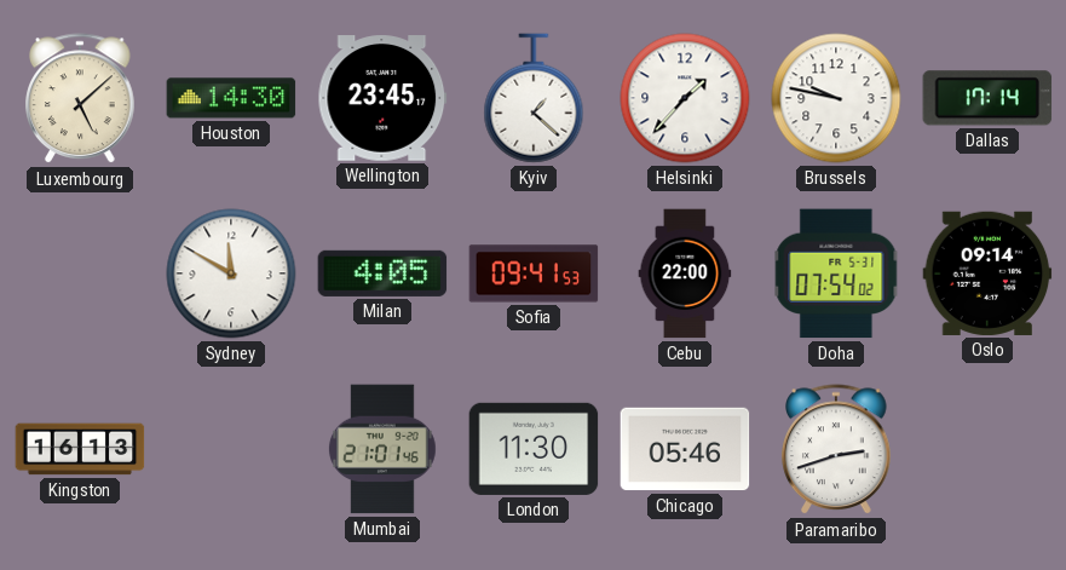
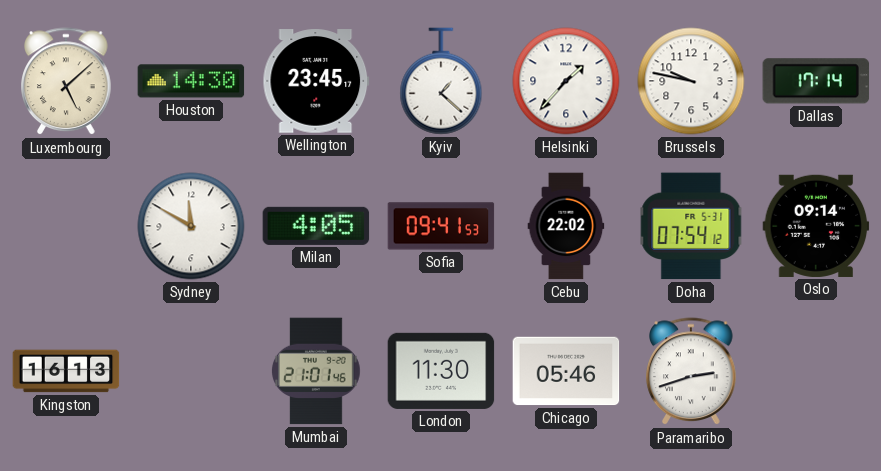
Cebu: 22:00 -> 22:02
Doha: 07:54:02 -> 07:54:12
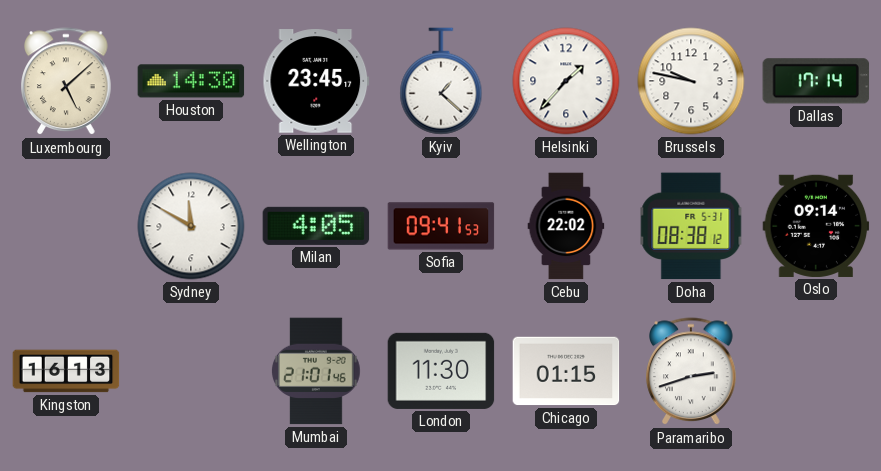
Doha: 07:54 -> 08:38
Chicago: 05:46 -> 01:15
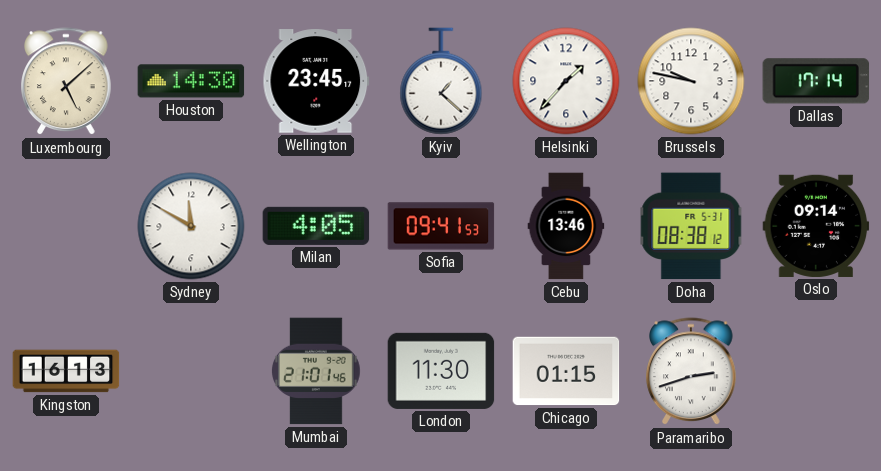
Cebu: 22:02 -> 13:46
